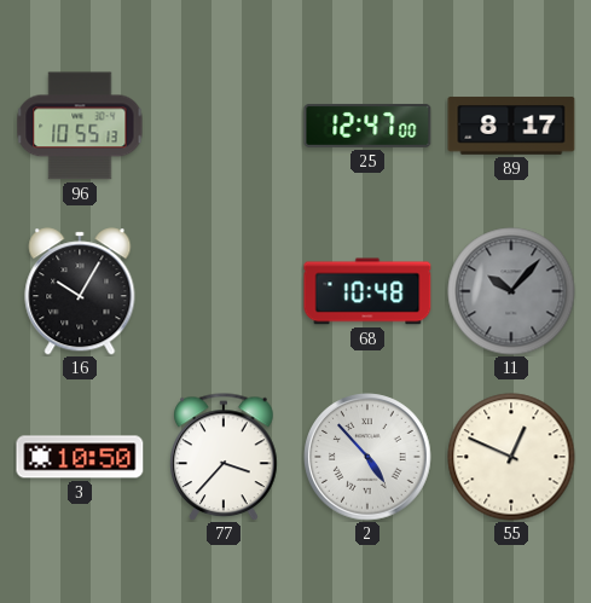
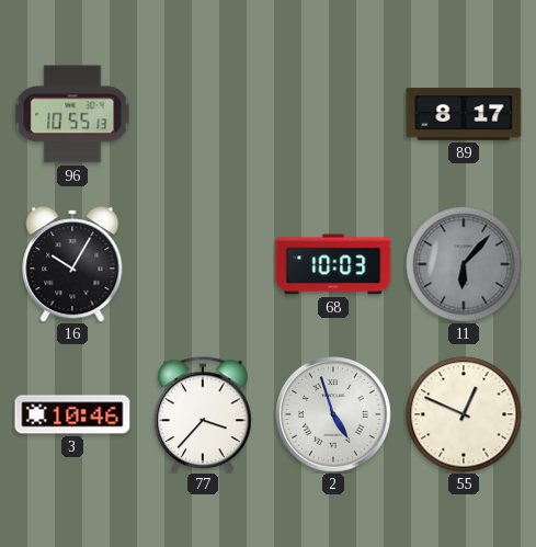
25: 12:47 -> none
68: 10:48 -> 10:03
11: 10:07 -> 6:07
3: 10:50 -> 10:46
2: 4:53 -> 4:57
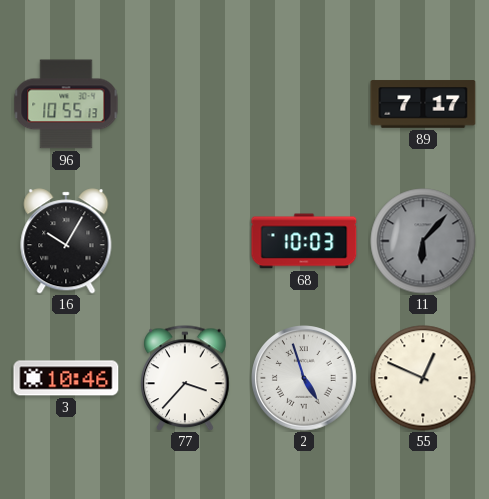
89: 8:17 -> 7:17
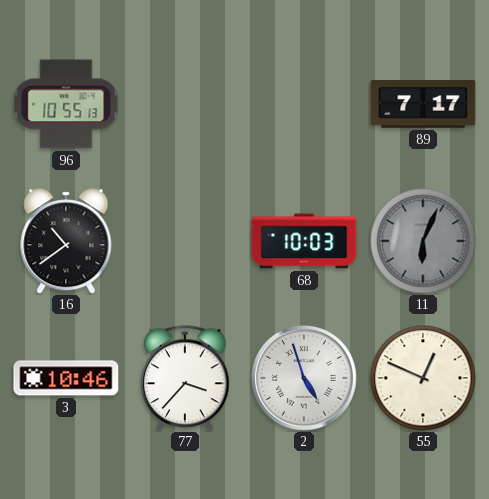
16: 10:05 -> 10:39
11: 6:07 -> 6:04
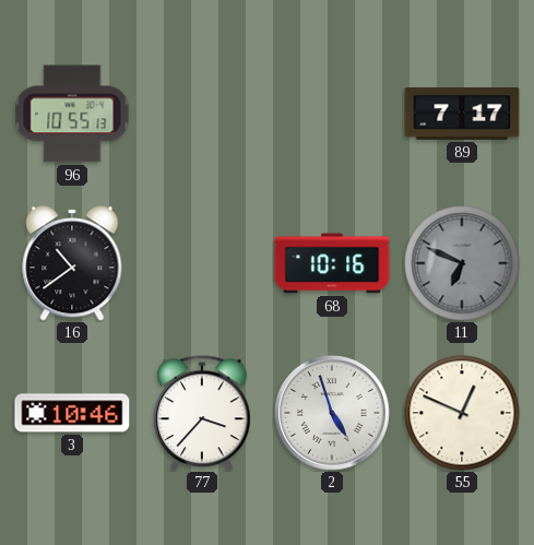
68: 10:03 -> 10:16
11: 6:04 -> 6:49
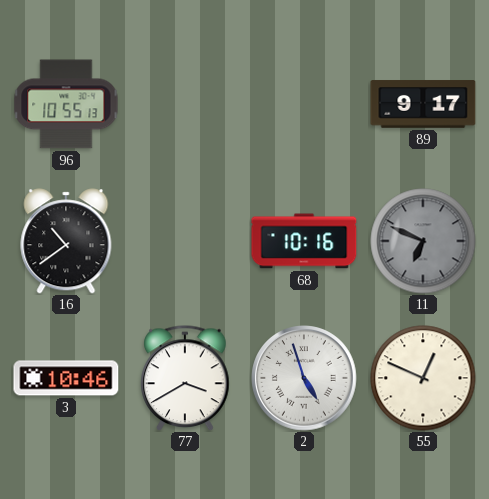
89: 7:17 -> 9:17
77: 3:37 -> 3:40
